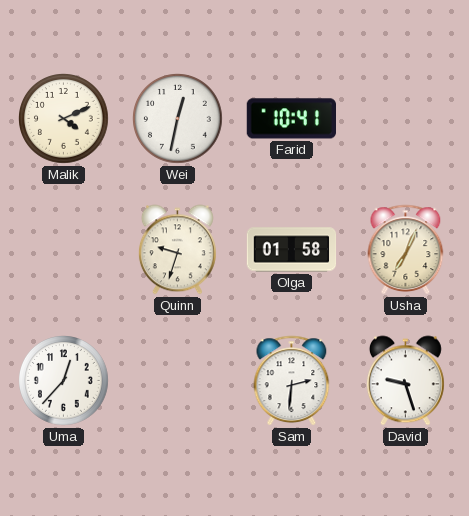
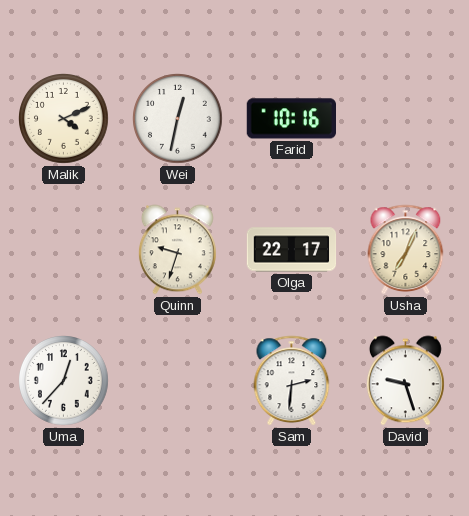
Farid: 10:41 -> 10:16
Olga: 01:58 -> 22:17
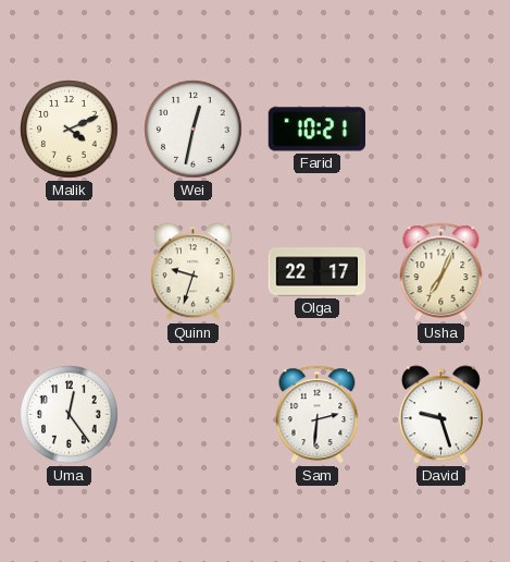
Farid: 10:16 -> 10:21
Uma: 12:37 -> 12:24
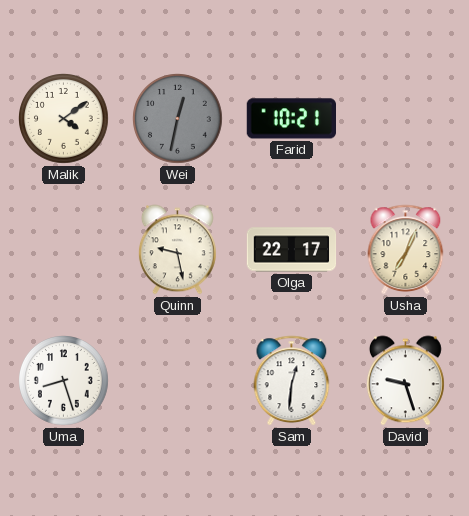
Malik: 4:11 -> 4:09
Wei dial: white -> grey
Quinn: 9:33 -> 9:28
Uma: 12:24 -> 8:27
Sam: 2:31 -> 12:31
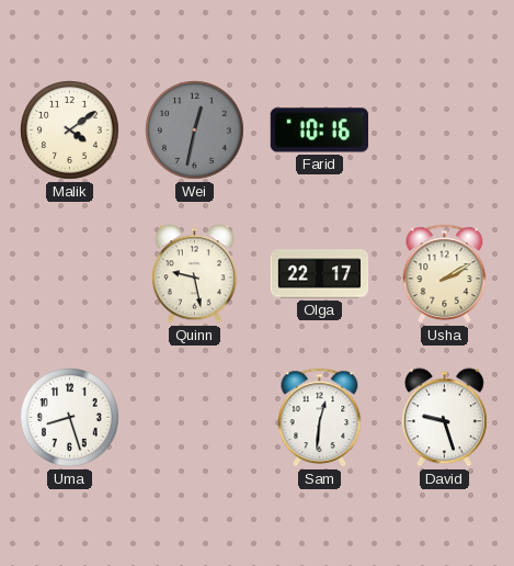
Farid: 10:21 -> 10:16
Usha: 7:04 -> 2:10
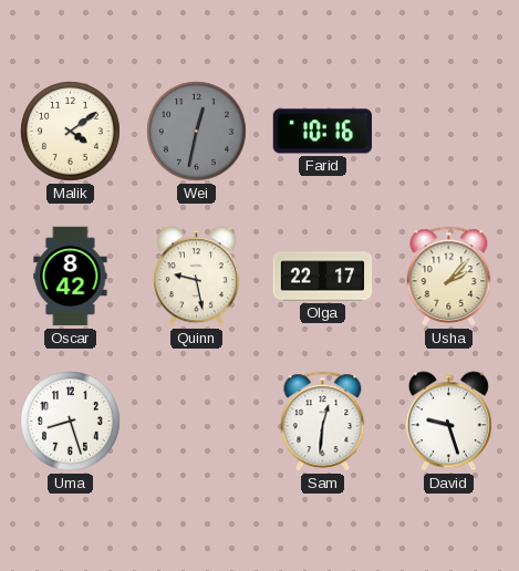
Oscar: none -> 8:42
Usha: 2:10 -> 2:07
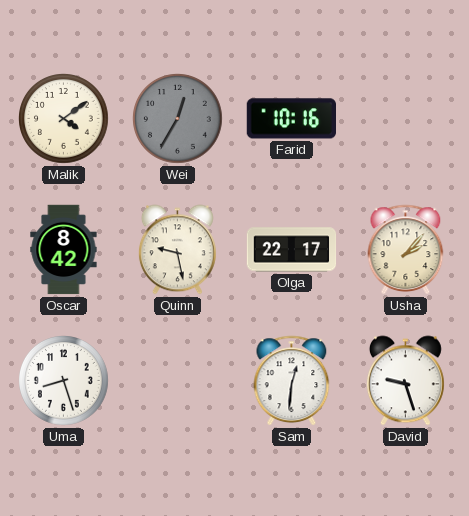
Wei: 12:32 -> 12:35
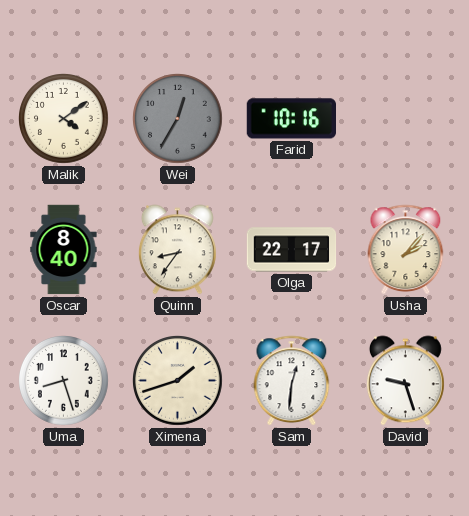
Oscar: 8:42 -> 8:40
Quinn: 9:28 -> 8:36
Ximena: none -> 1:42
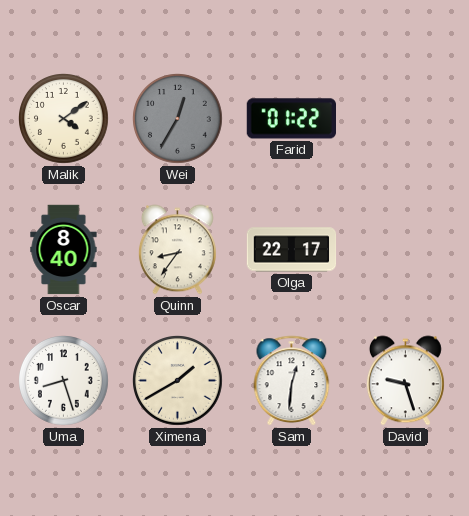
Farid: 10:16 -> 01:22
Usha: 2:07 -> none
Ximena: 1:42 -> 1:40
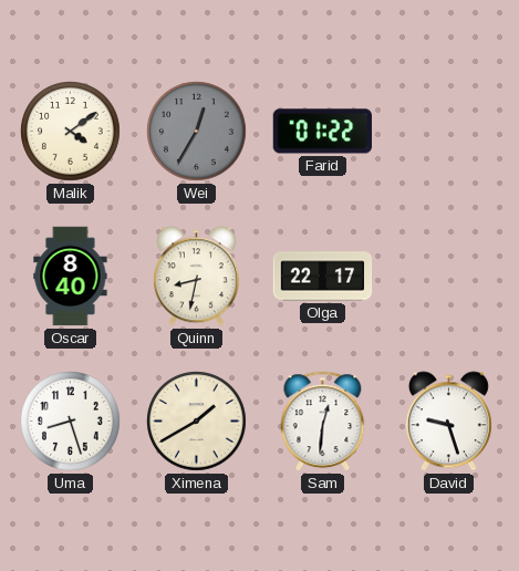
Quinn: 8:36 -> 8:32
